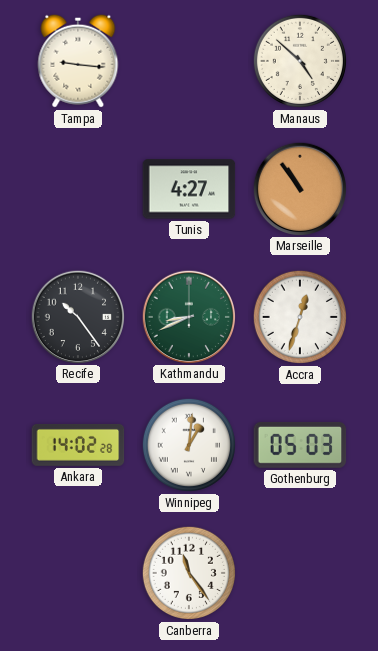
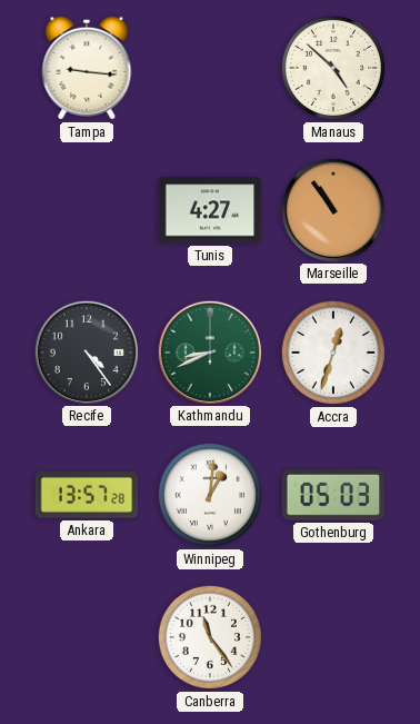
Recife: 10:24 -> 4:24
Ankara: 14:02 -> 13:57
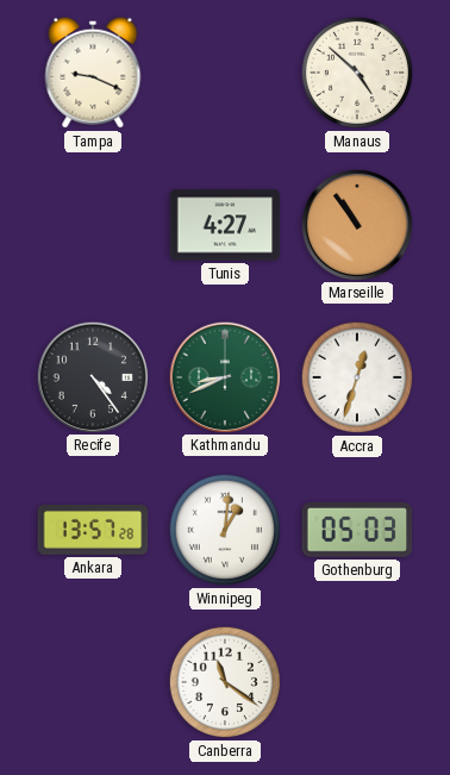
Tampa: 9:16 -> 9:19
Canberra: 11:24 -> 11:21
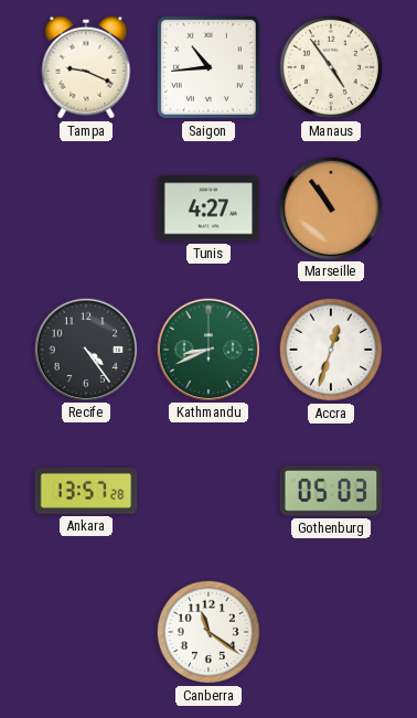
Saigon: none -> 10:44
Manaus: 4:52 -> 4:54
Winnipeg: 1:01 -> none
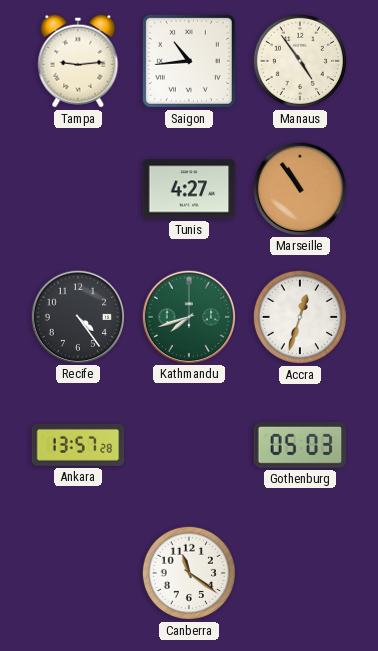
Tampa: 9:19 -> 9:14
Kathmandu: 8:41 -> 7:42
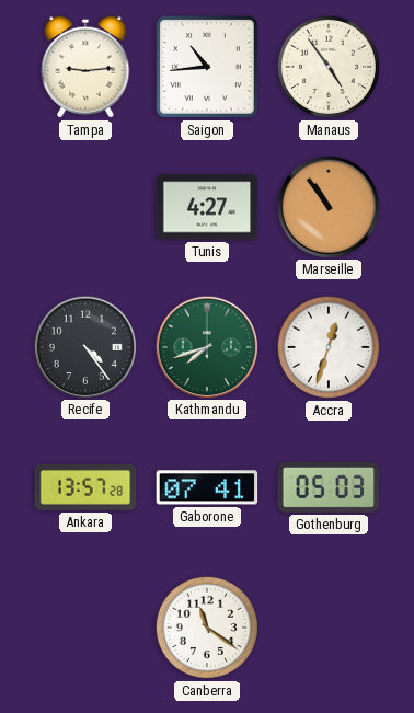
Gaborone: none -> 07:41
